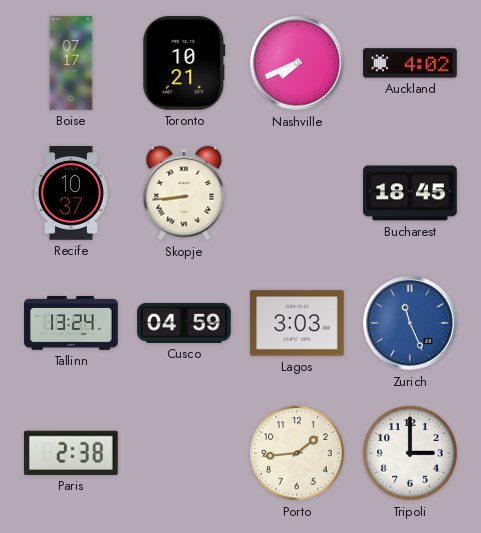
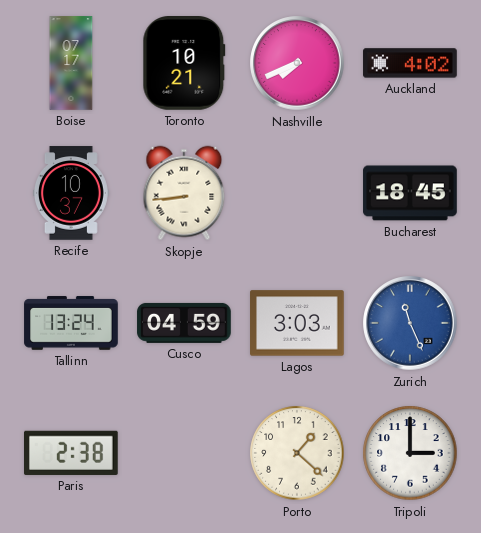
Porto: 1:44 -> 1:22
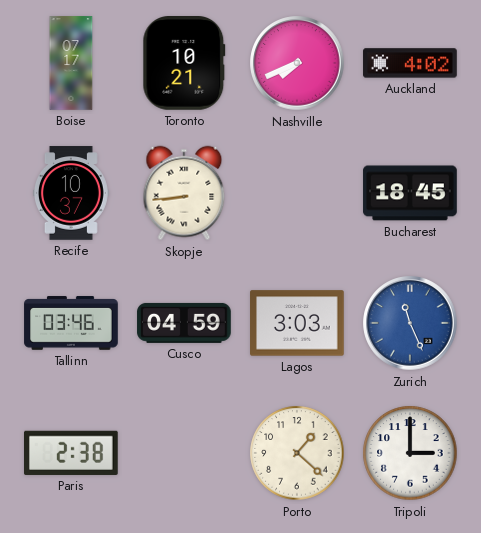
Tallinn: 13:24 -> 03:46
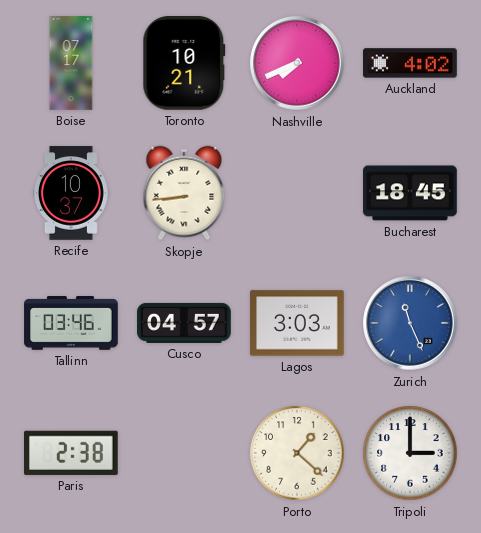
Cusco: 04:59 -> 04:57
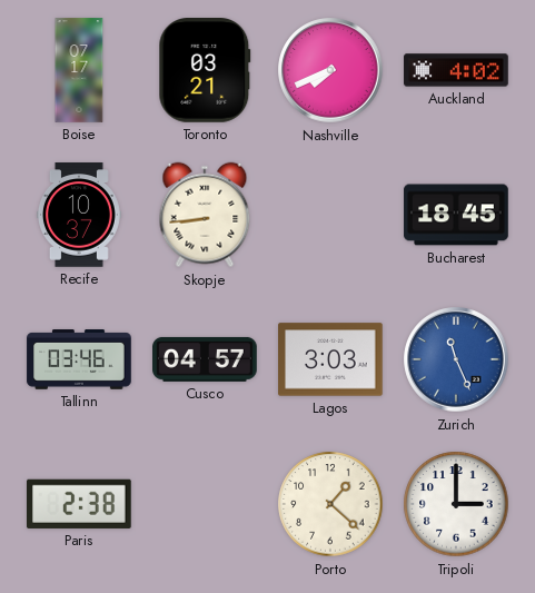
Toronto: 10:21 -> 03:21
